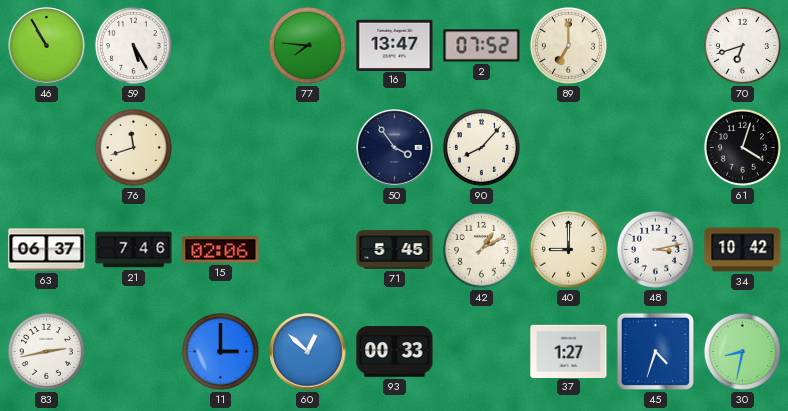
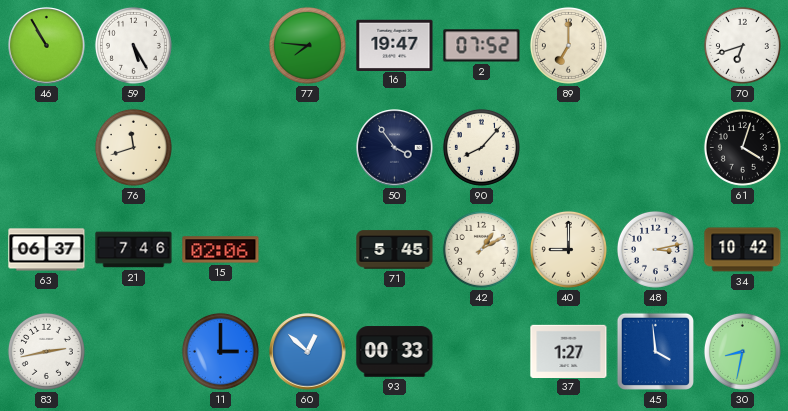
16: 13:47 -> 19:47
45: 4:33 -> 3:59
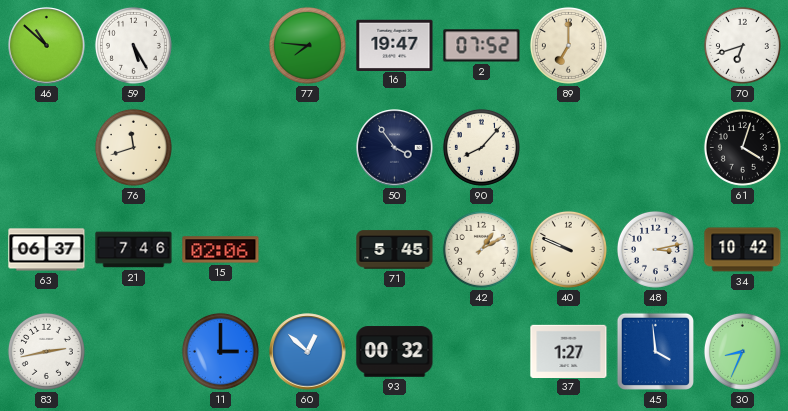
46: 10:55 -> 10:52
40: 9:00 -> 9:49
93: 00:33 -> 00:32
30: 8:32 -> 8:34
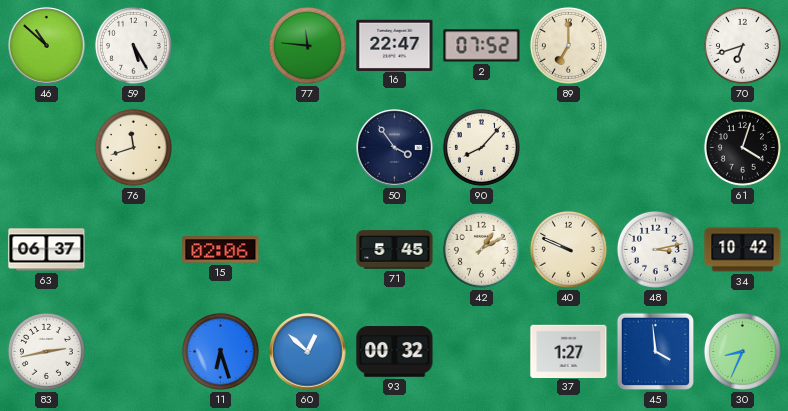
77: 7:46 -> 11:46
16: 19:47 -> 22:47
21: 7:46 -> none
11: 3:00 -> 6:27
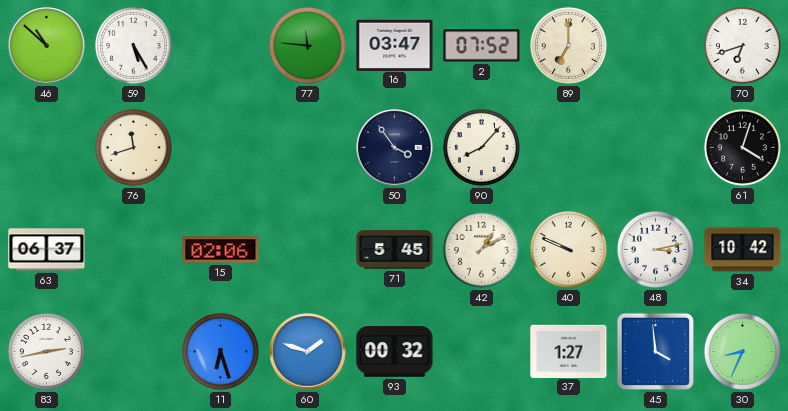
16: 22:47 -> 03:47
60: 12:52 -> 1:48
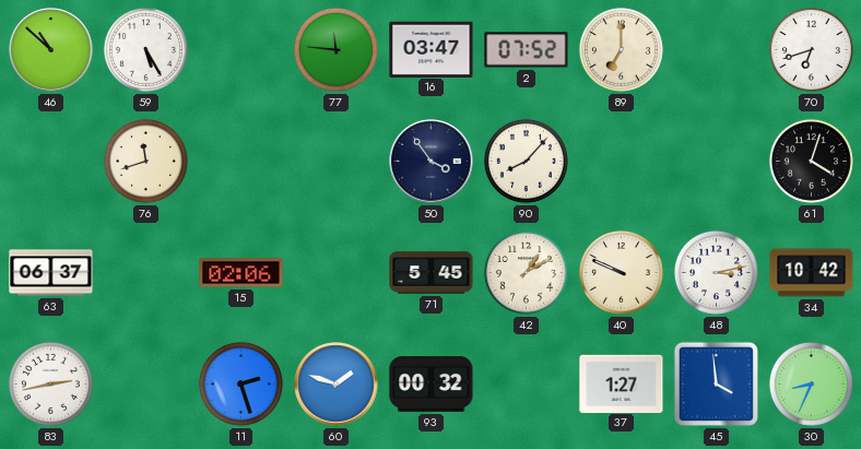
11: 6:27 -> 2:27
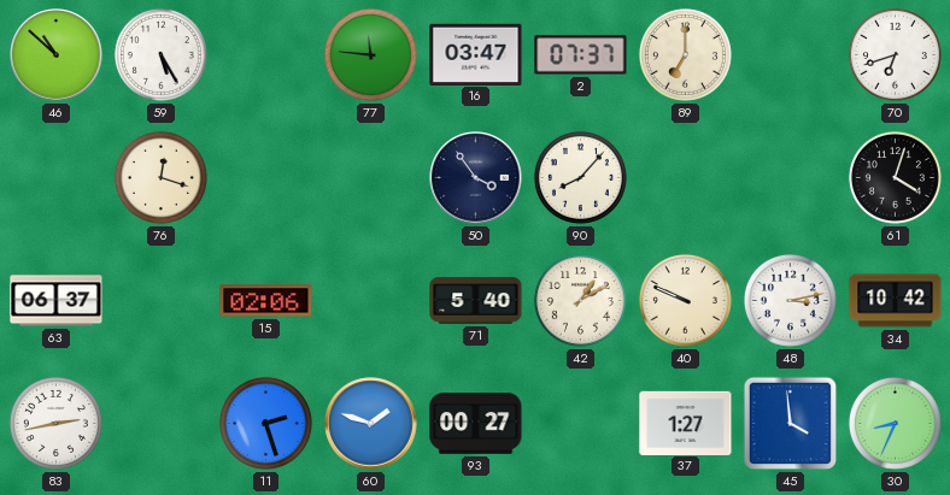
2: 07:52 -> 07:37
76: 11:42 -> 12:18
71: 5:45 -> 5:40
93: 00:32 -> 00:27
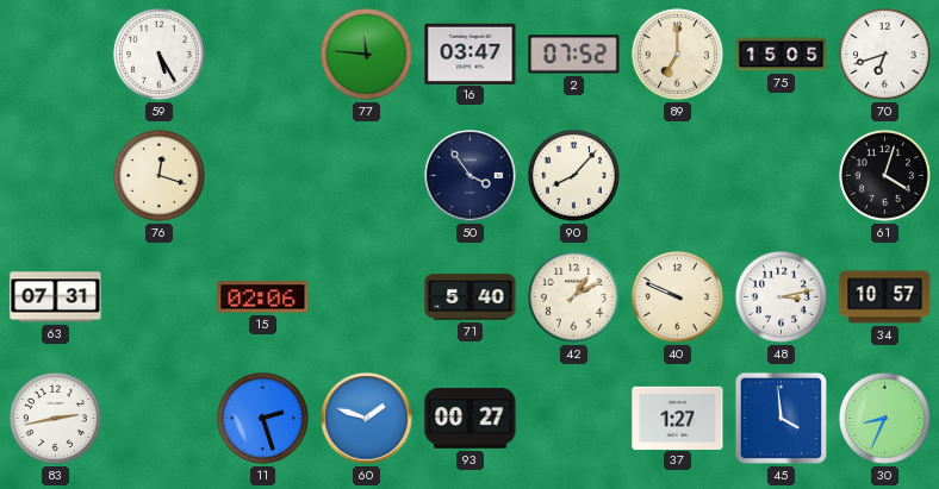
46: 10:52 -> none
2: 07:37 -> 07:52
75: none -> 15:05
63: 06:37 -> 07:31
34: 10:42 -> 10:57
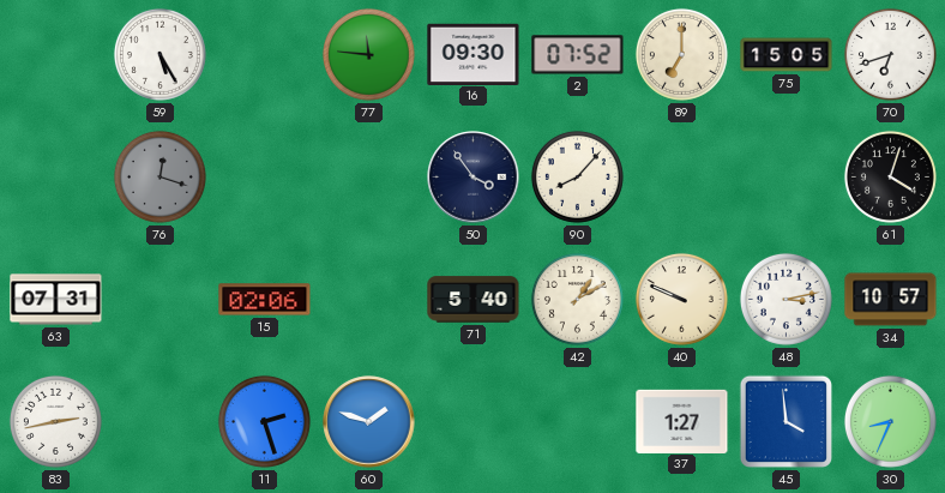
16: 03:47 -> 09:30
76 dial: cream -> grey
93: 00:27 -> none
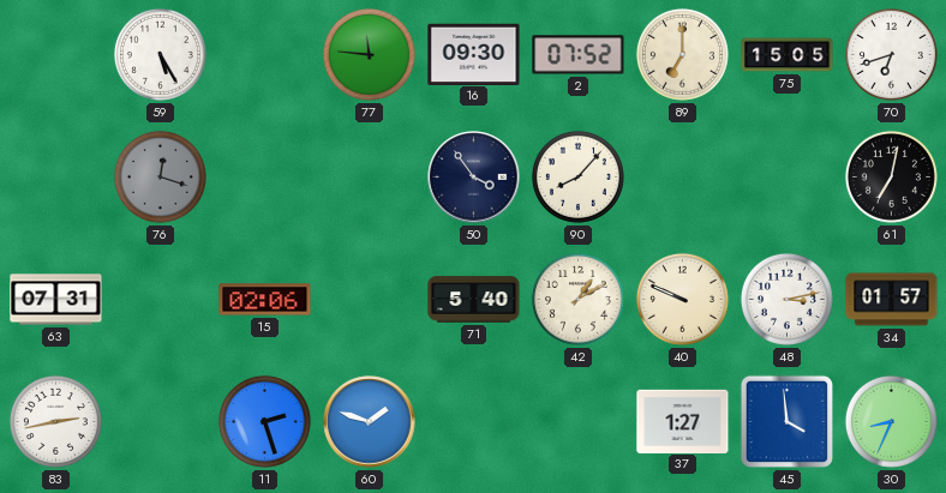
61: 4:03 -> 7:02
34: 10:57 -> 01:57
